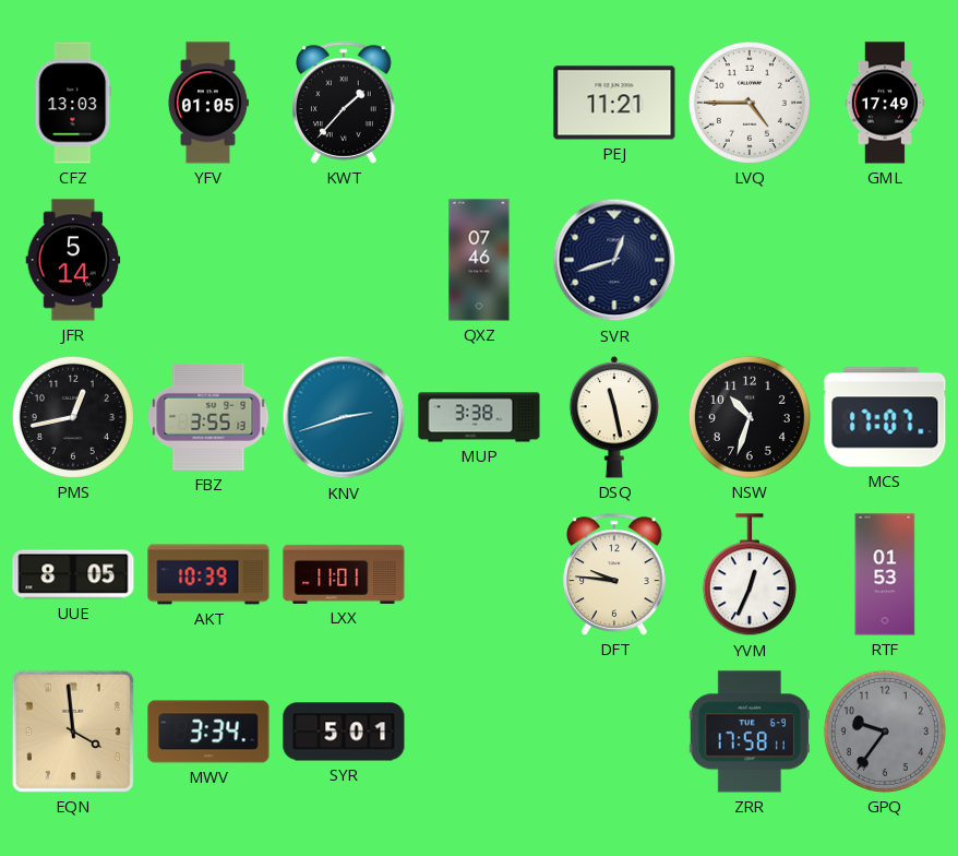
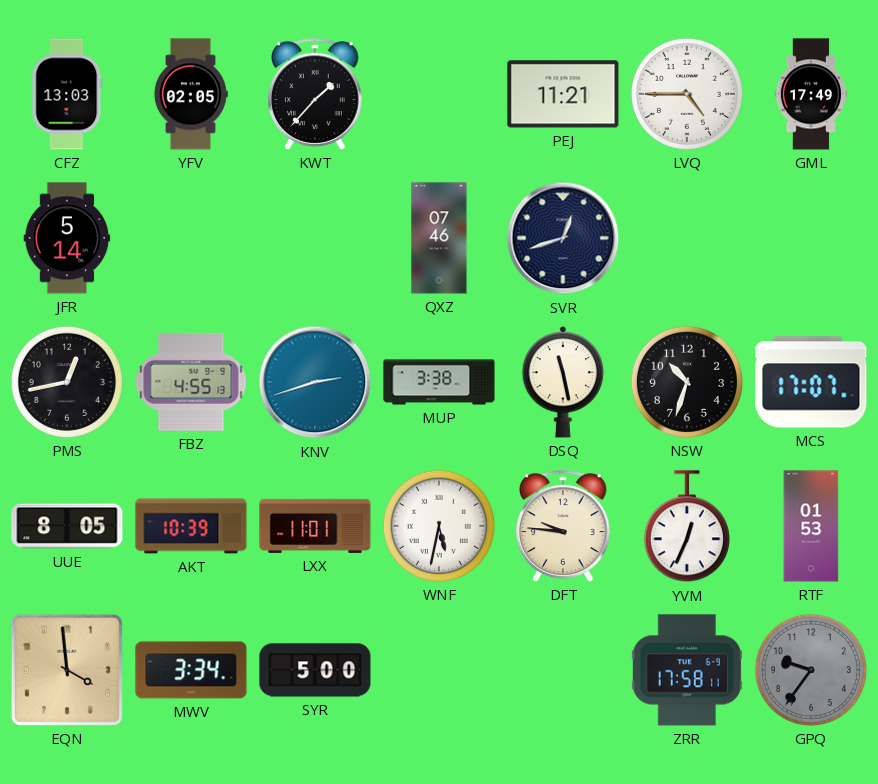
YFV: 01:05 -> 02:05
FBZ: 3:55 -> 4:55
WNF: none -> 5:32
SYR: 5:01 -> 5:00
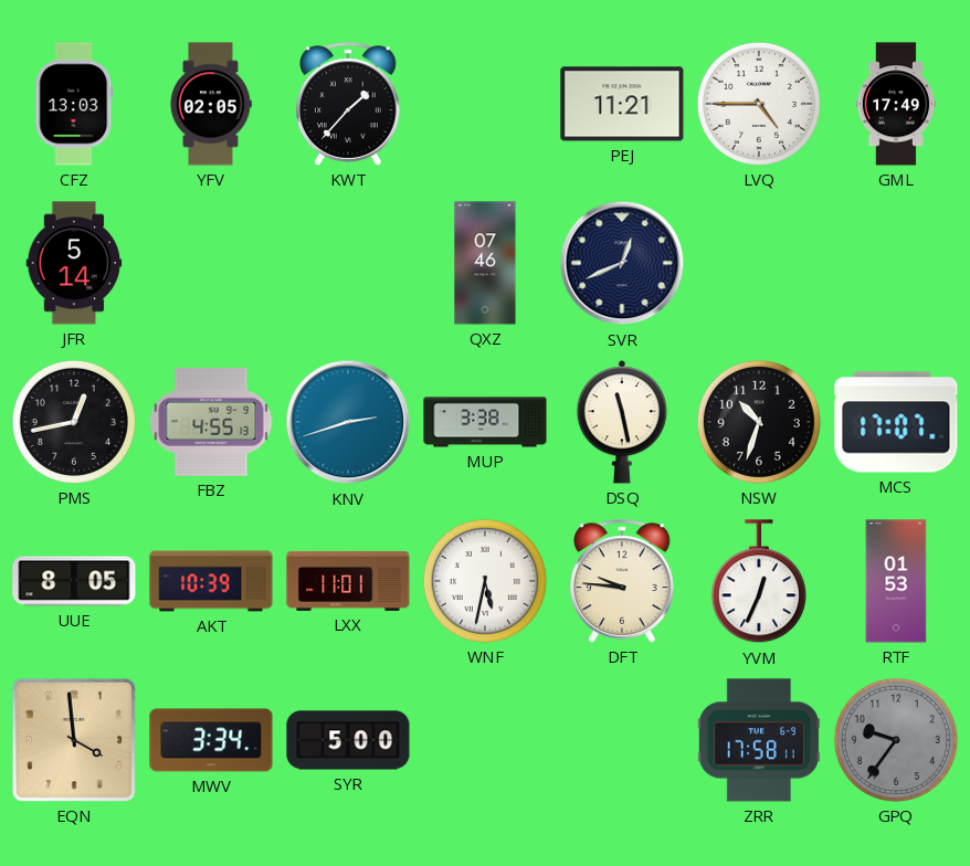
SVR: 12:42 -> 12:41
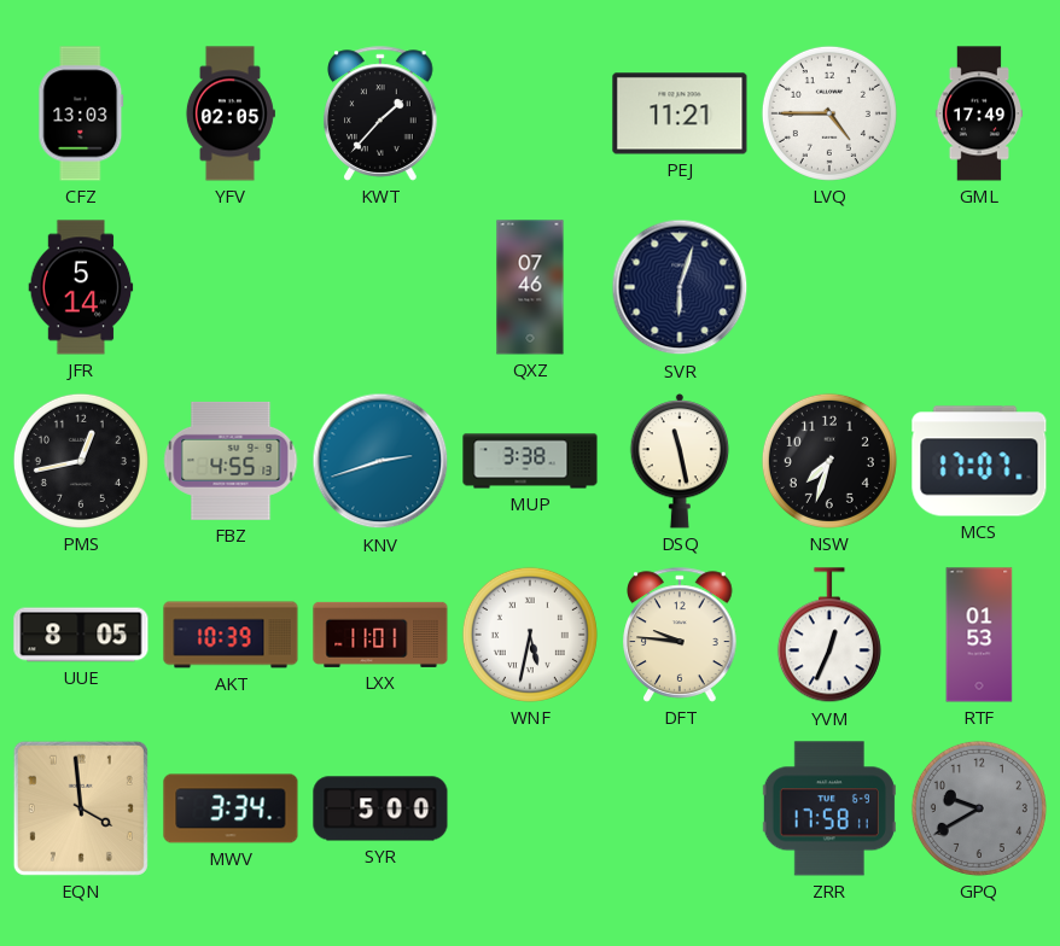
SVR: 12:41 -> 6:03
NSW: 10:33 -> 7:33
GPQ: 9:36 -> 9:40
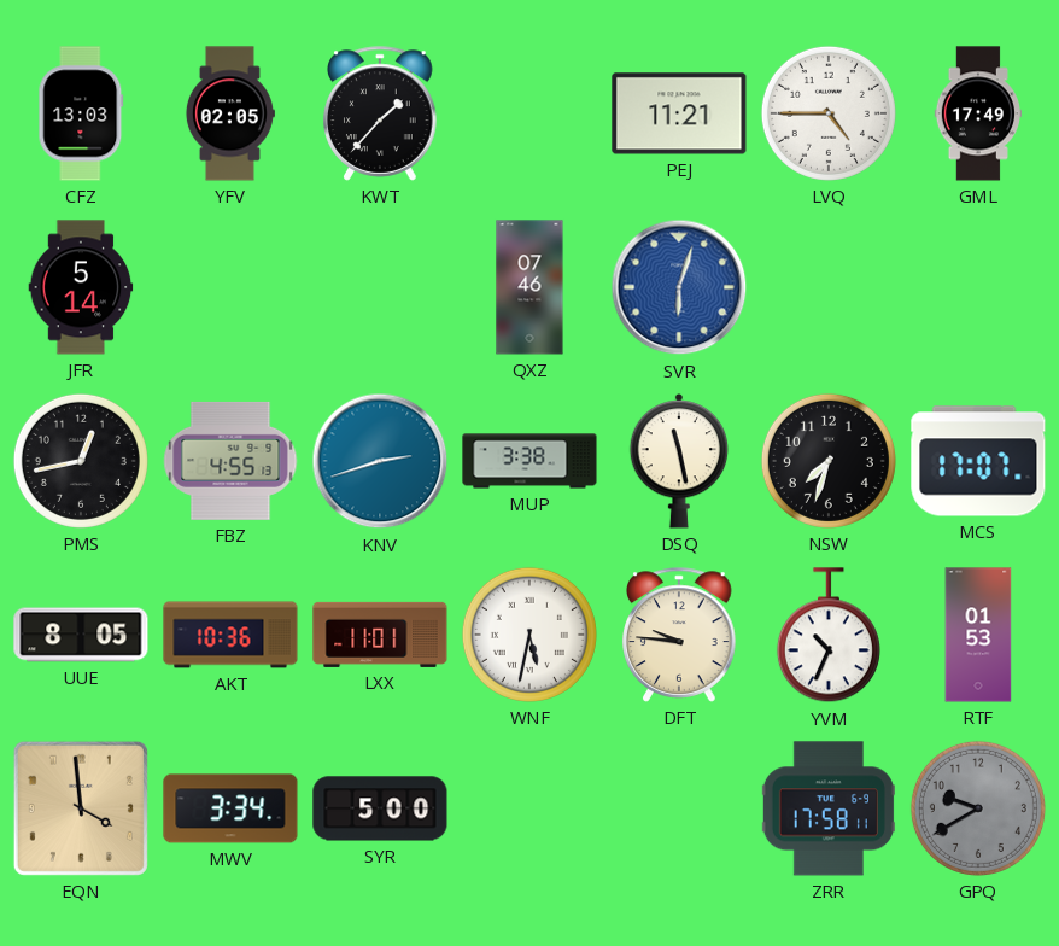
SVR dial: navy -> blue
AKT: 10:39 -> 10:36
YVM: 12:34 -> 10:34
